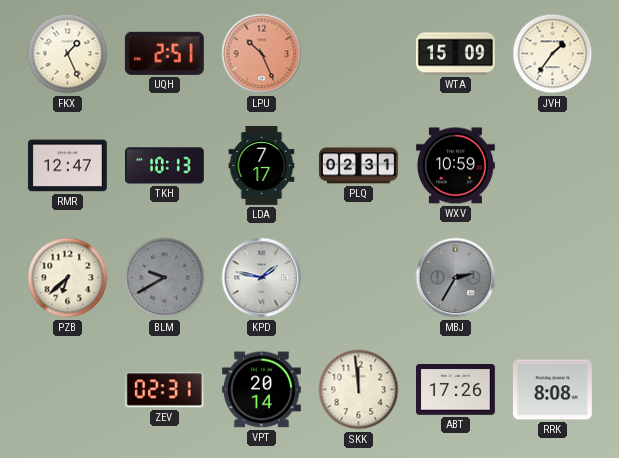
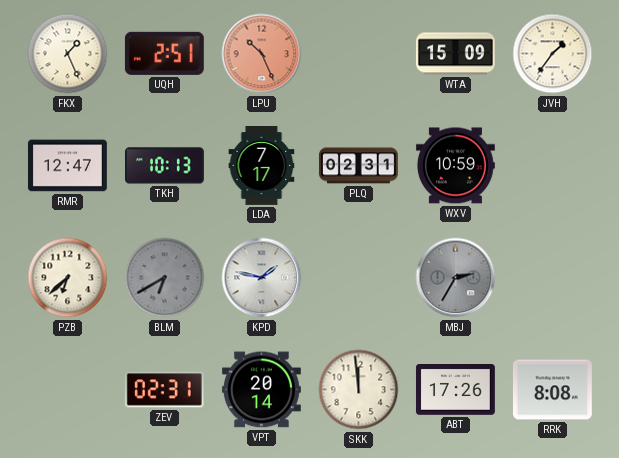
BLM: 9:40 -> 6:40
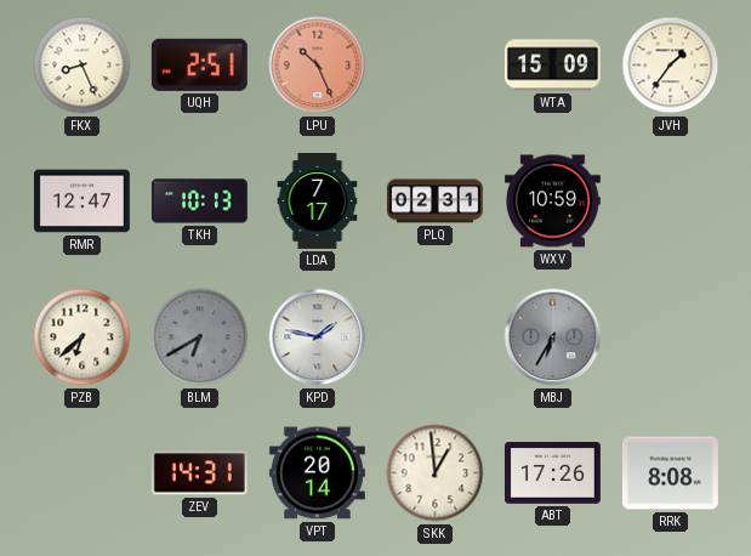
FKX: 1:26 -> 8:26
MBJ: 2:35 -> 6:35
ZEV: 02:31 -> 14:31
SKK: 11:59 -> 12:59
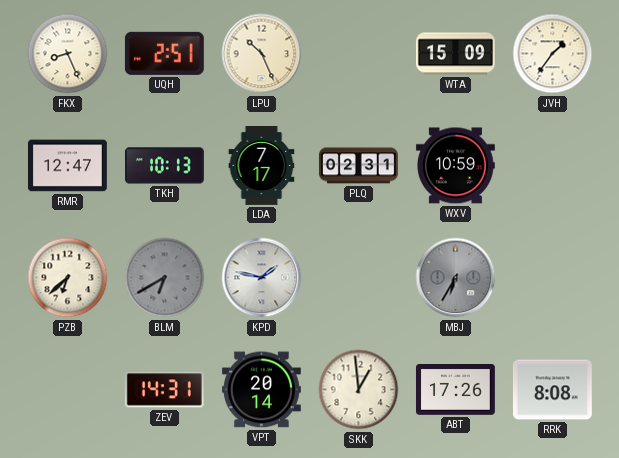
LPU dial: salmon -> cream
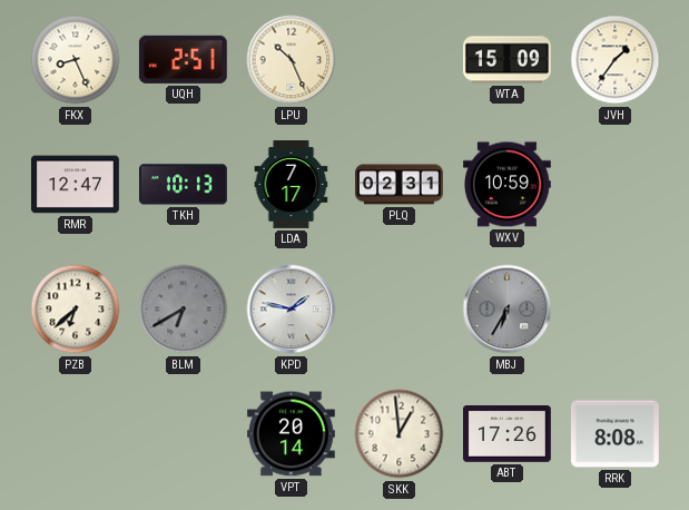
ZEV: 14:31 -> none
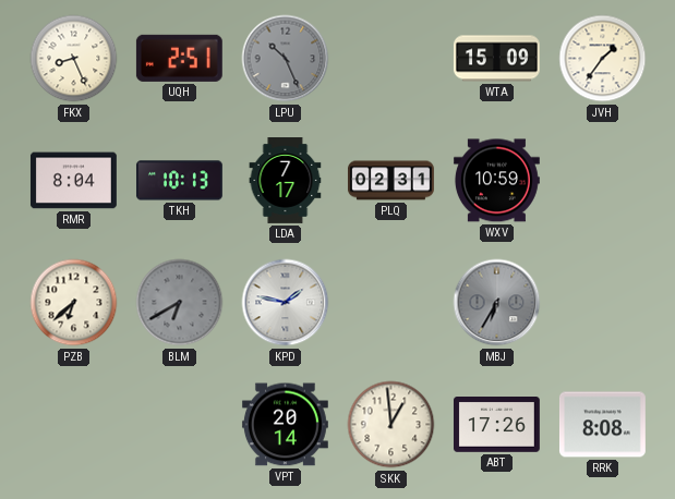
LPU dial: cream -> grey
RMR: 12:47 -> 8:04
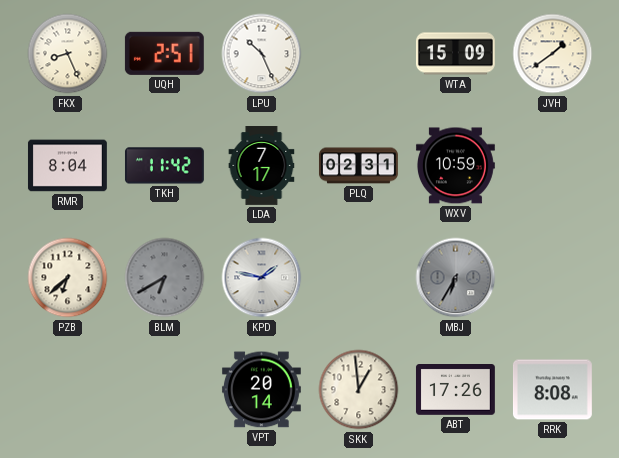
LPU dial: grey -> white
JVH: 1:36 -> 1:39
TKH: 10:13 -> 11:42
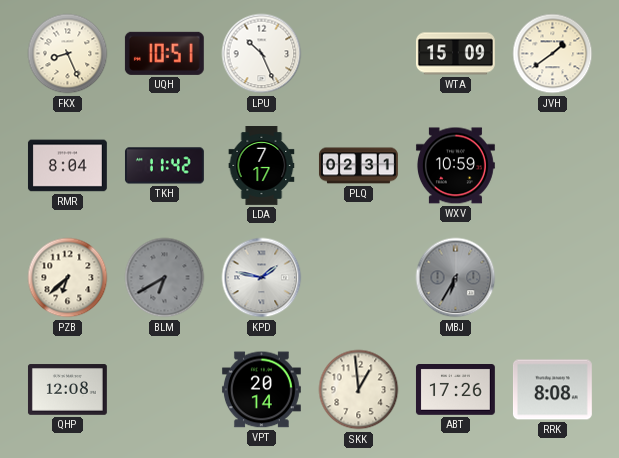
UQH: 2:51 -> 10:51
QHP: none -> 12:08
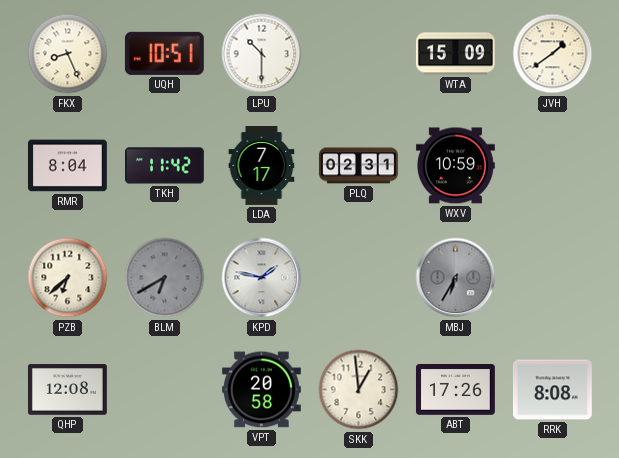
LPU: 10:26 -> 10:30
VPT: 20:14 -> 20:58
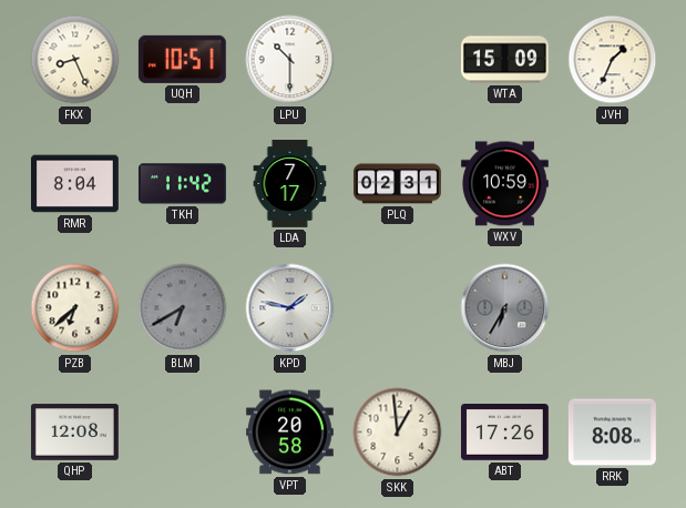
JVH: 1:39 -> 1:34
